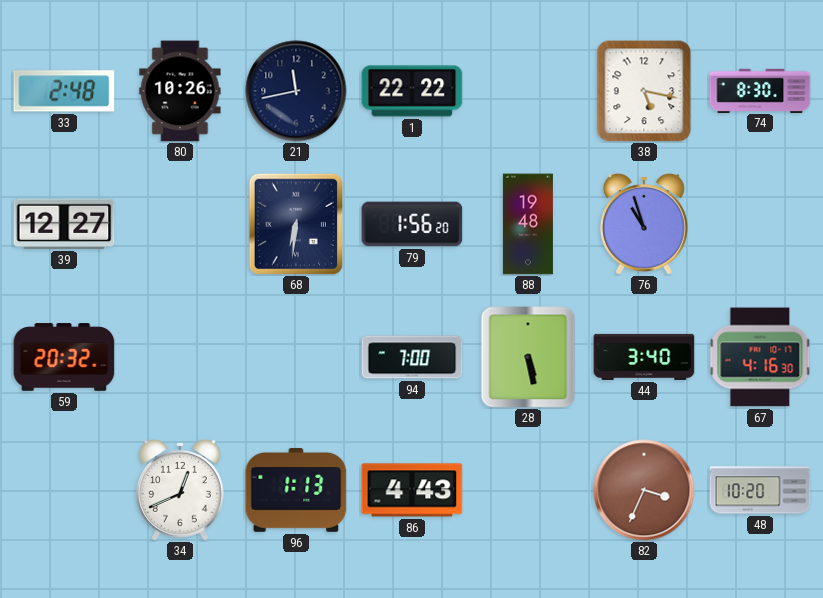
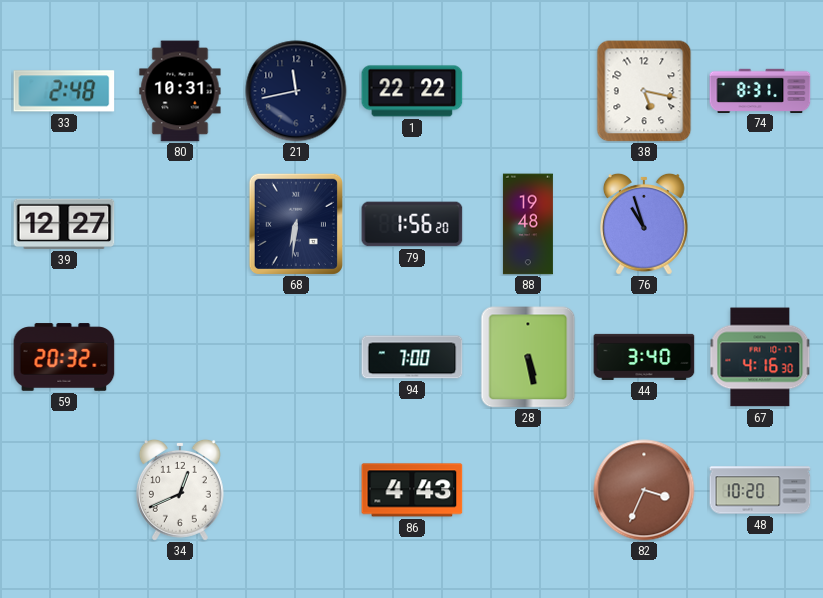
80: 10:26 -> 10:31
74: 8:30 -> 8:31
96: 1:13 -> none
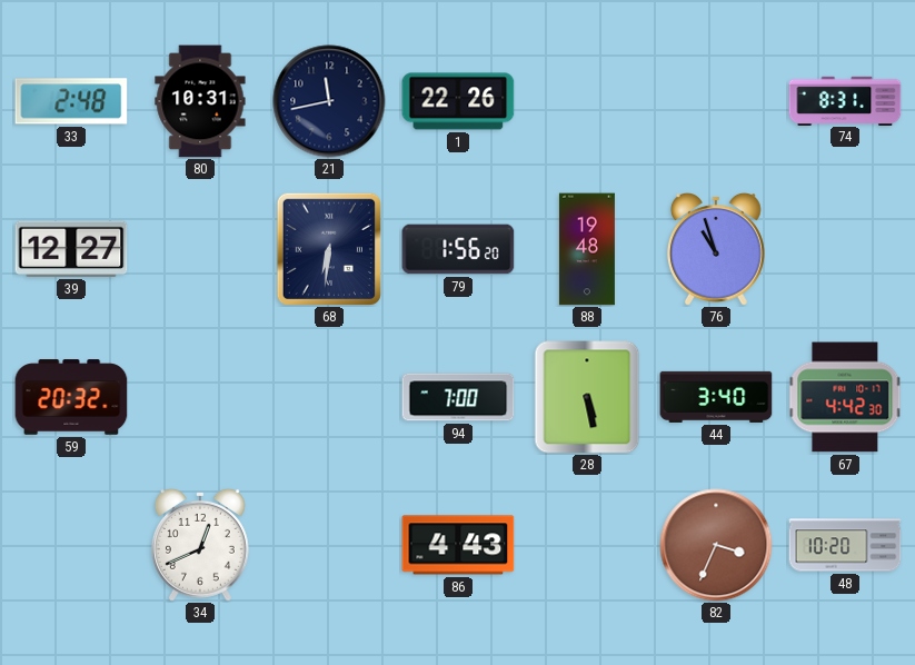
1: 22:22 -> 22:26
38: 5:17 -> none
67: 4:16 -> 4:42
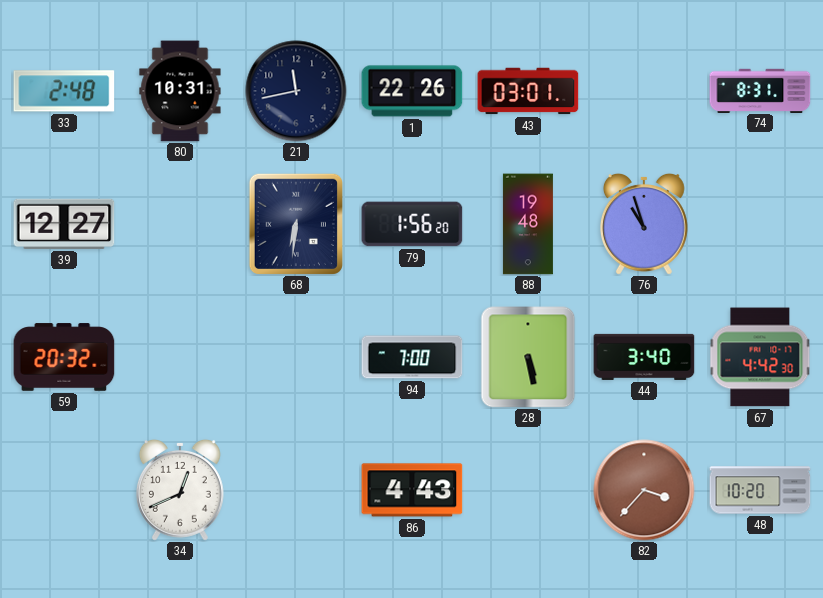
43: none -> 03:01
82: 3:34 -> 3:37
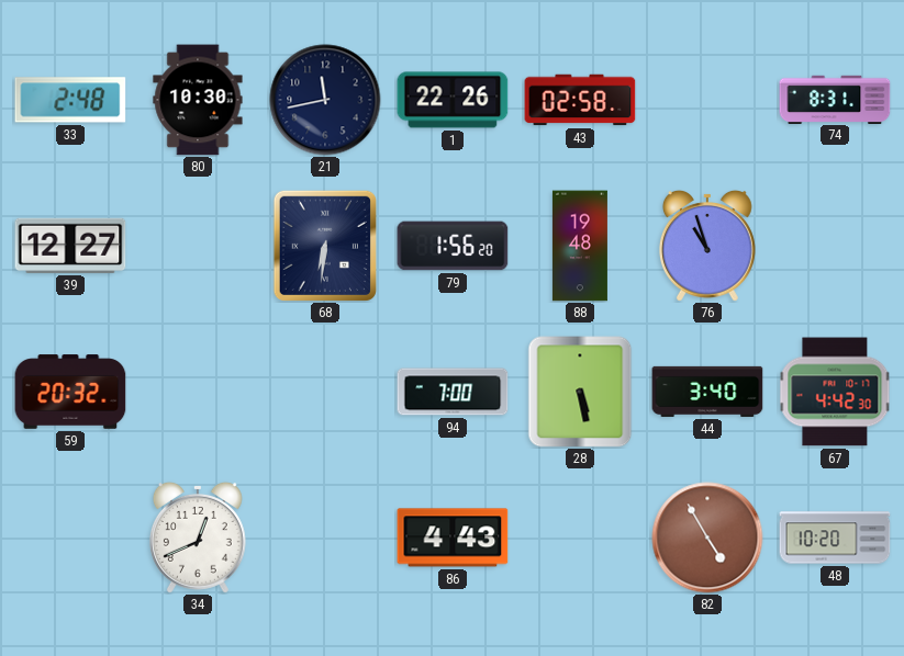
80: 10:31 -> 10:30
43: 03:01 -> 02:58
82: 3:37 -> 4:55
